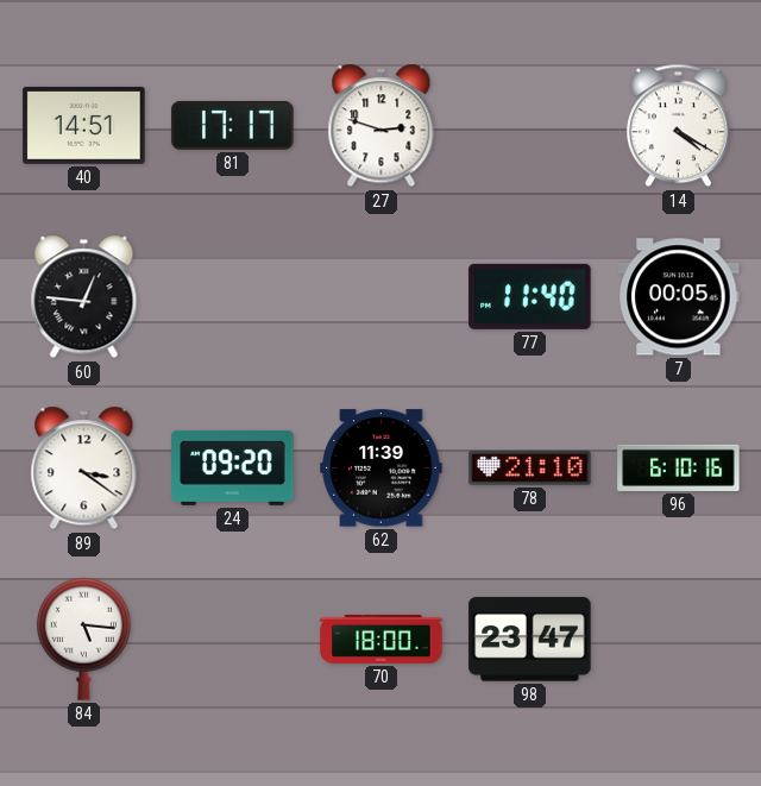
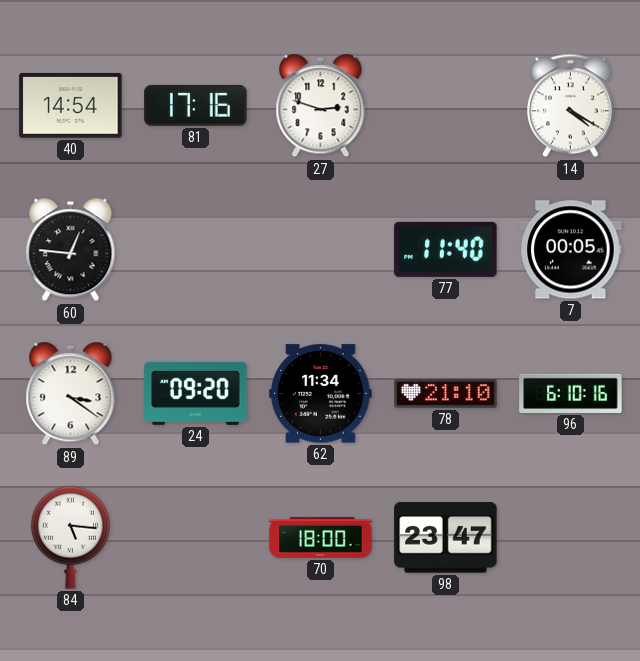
40: 14:51 -> 14:54
81: 17:17 -> 17:16
62: 11:39 -> 11:34
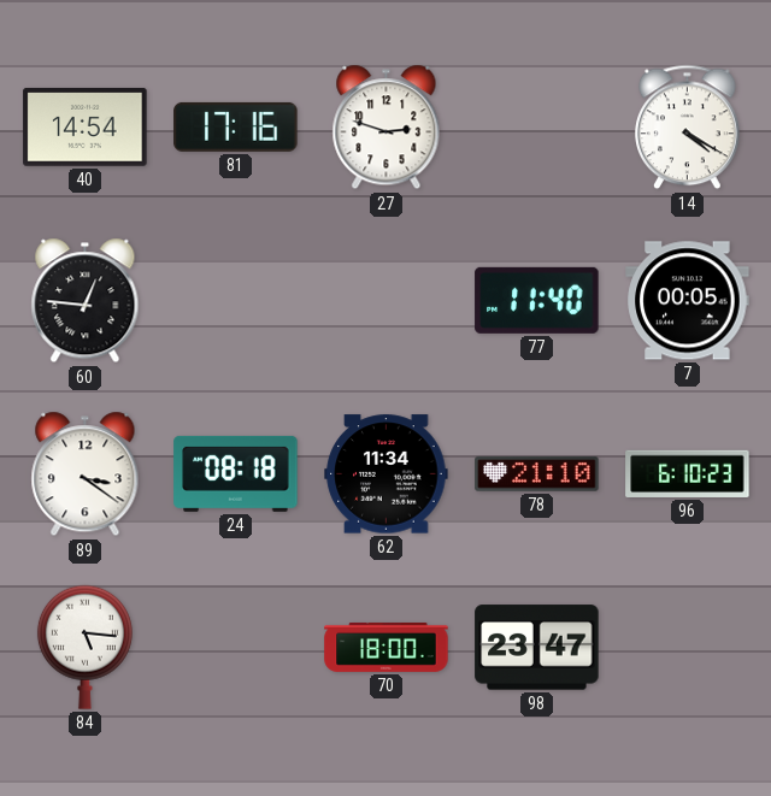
24: 09:20 -> 08:18
96: 6:10:16 -> 6:10:23
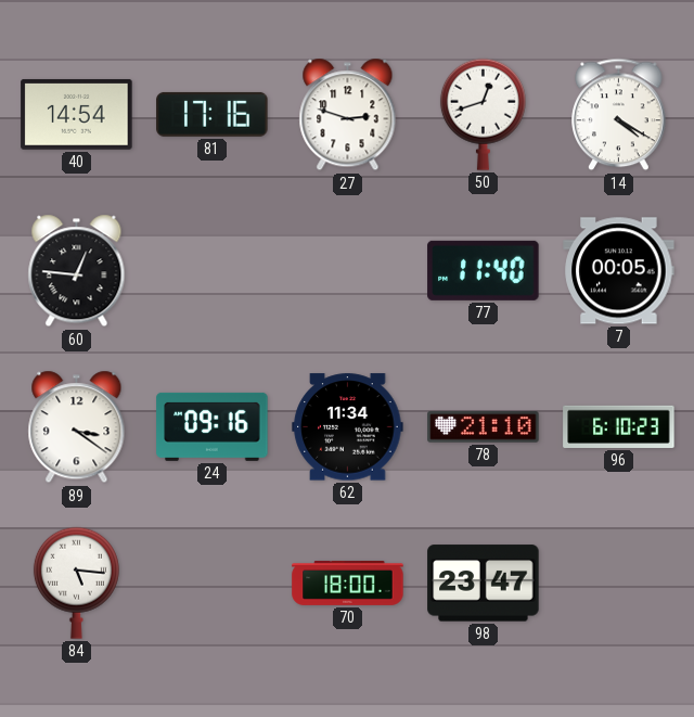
50: none -> 12:42
24: 08:18 -> 09:16
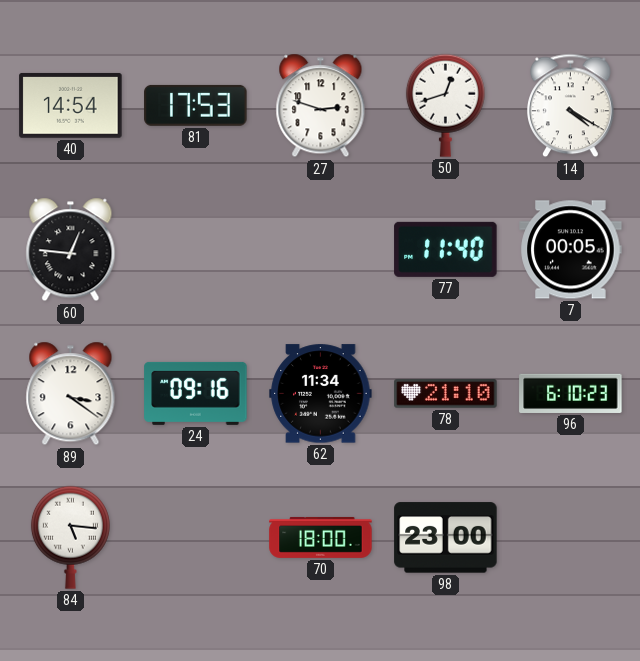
81: 17:16 -> 17:53
98: 23:47 -> 23:00
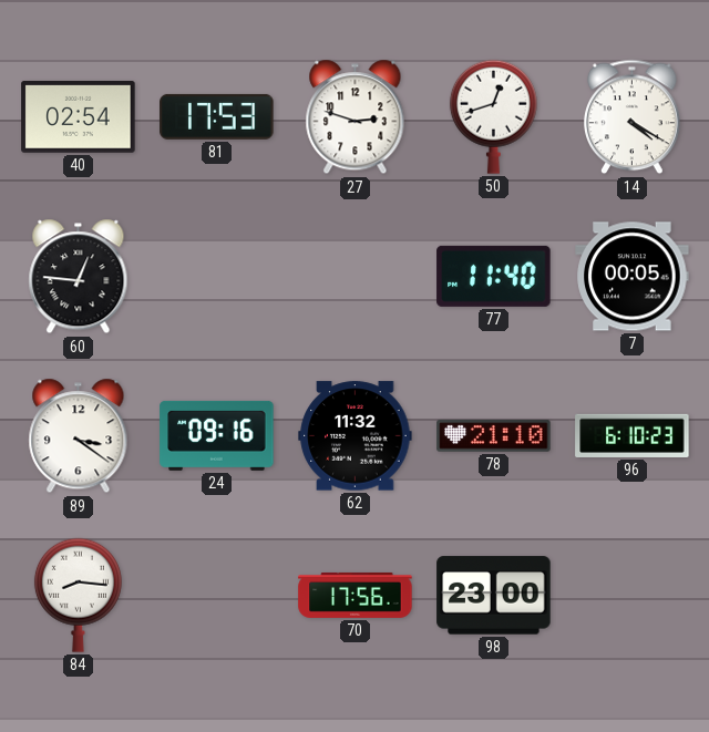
40: 14:54 -> 02:54
62: 11:34 -> 11:32
84: 5:16 -> 8:16
70: 18:00 -> 17:56
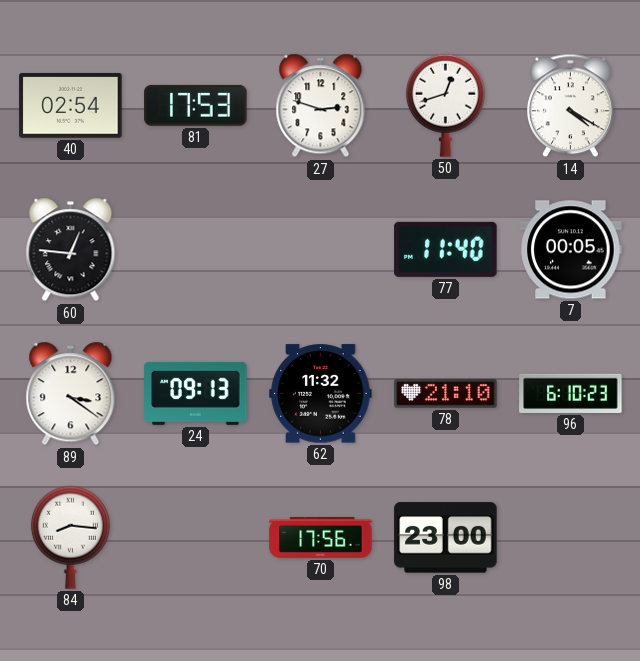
24: 09:16 -> 09:13
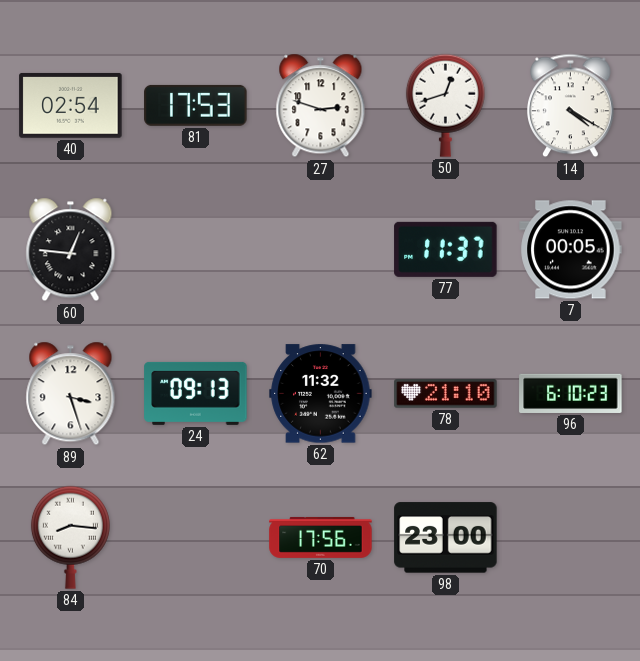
77: 11:40 -> 11:37
89: 3:21 -> 3:27
